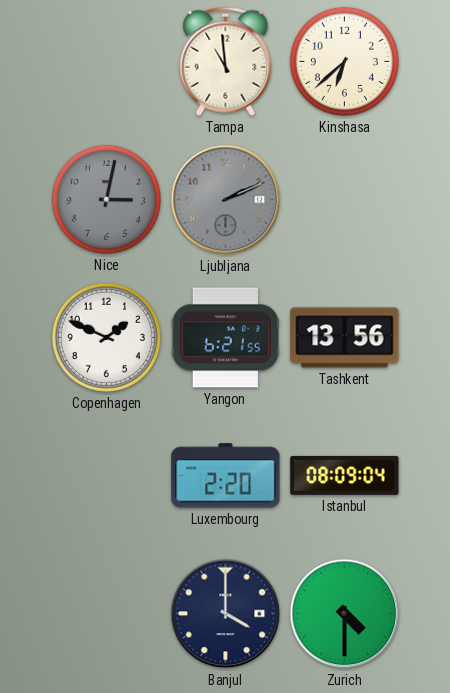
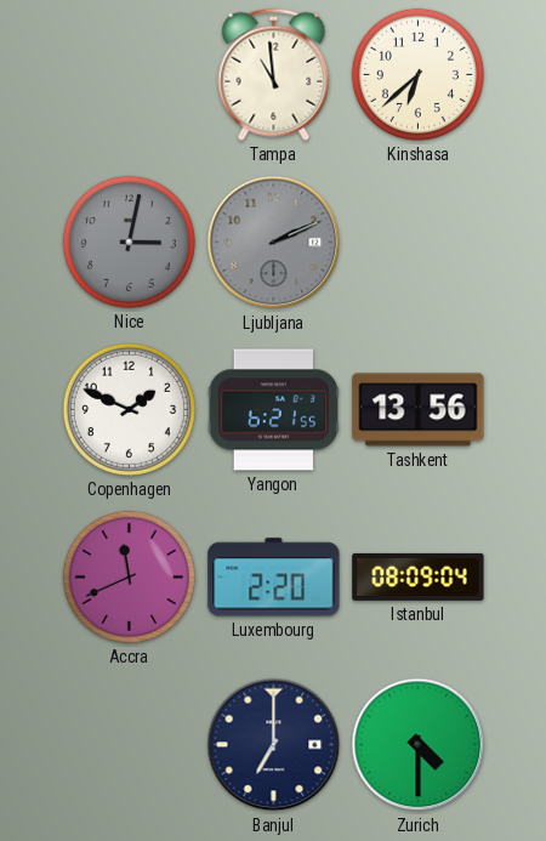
Accra: none -> 11:41
Banjul: 4:00 -> 7:00
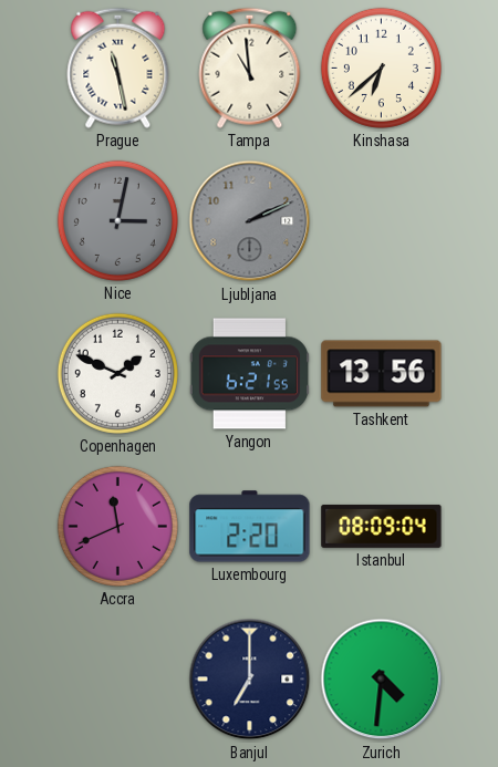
Prague: none -> 11:28
Zurich: 4:30 -> 4:31
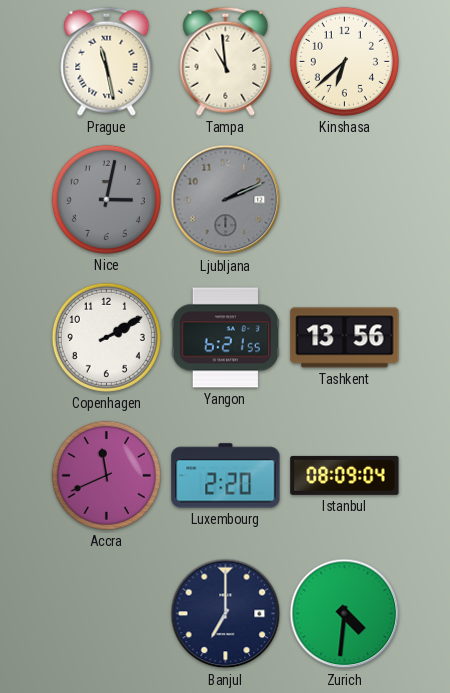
Copenhagen: 1:49 -> 2:10
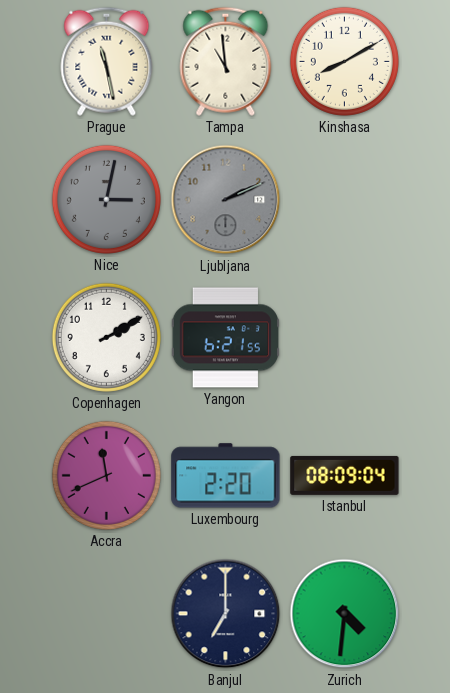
Kinshasa: 6:38 -> 8:10
Tashkent: 13:56 -> none
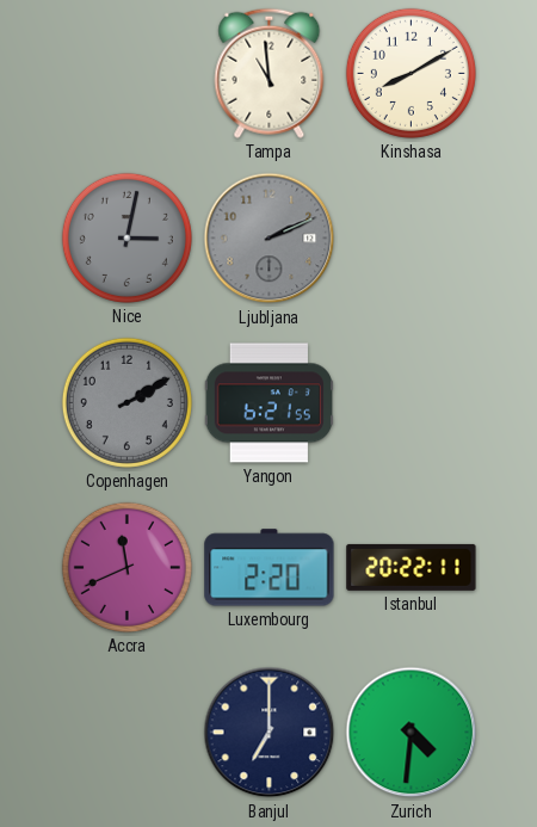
Prague: 11:28 -> none
Copenhagen dial: white -> grey
Istanbul: 08:09 -> 20:22
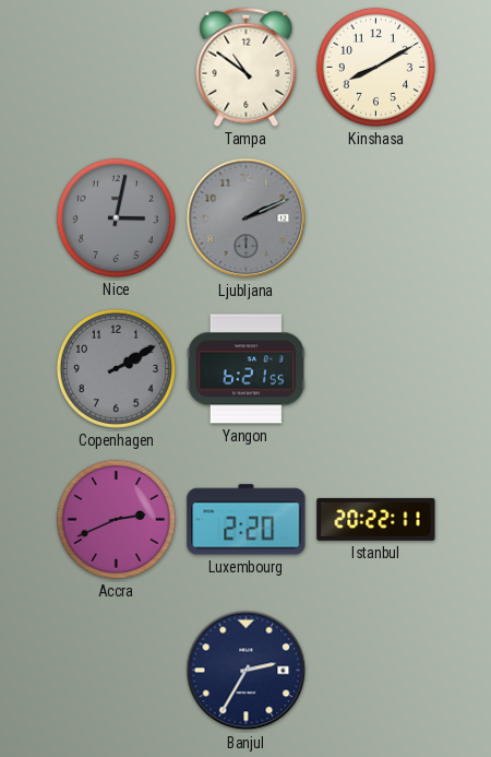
Tampa: 10:59 -> 10:51
Accra: 11:41 -> 2:41
Banjul: 7:00 -> 2:35
Zurich: 4:31 -> none
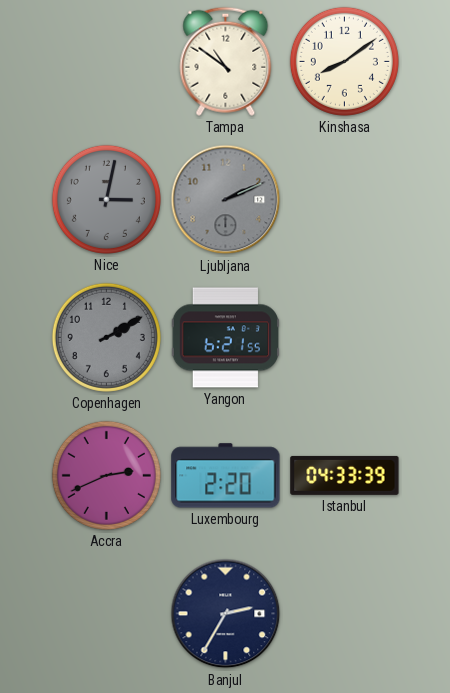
Kinshasa: 8:10 -> 8:09
Istanbul: 20:22 -> 04:33
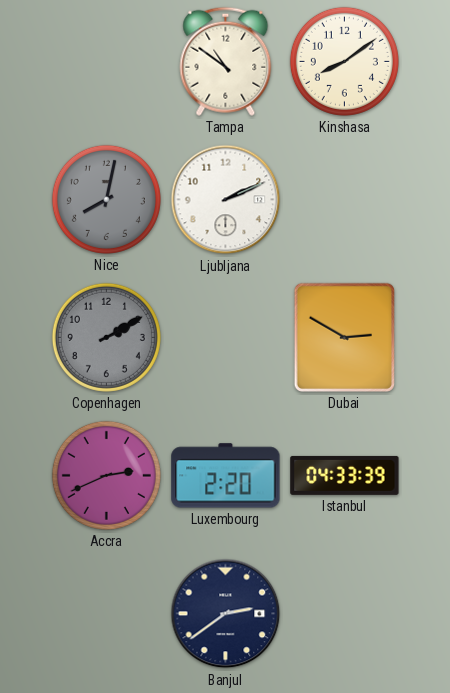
Nice: 3:02 -> 8:02
Ljubljana dial: grey -> white
Yangon: 6:21 -> none
Dubai: none -> 2:50
Banjul: 2:35 -> 2:39
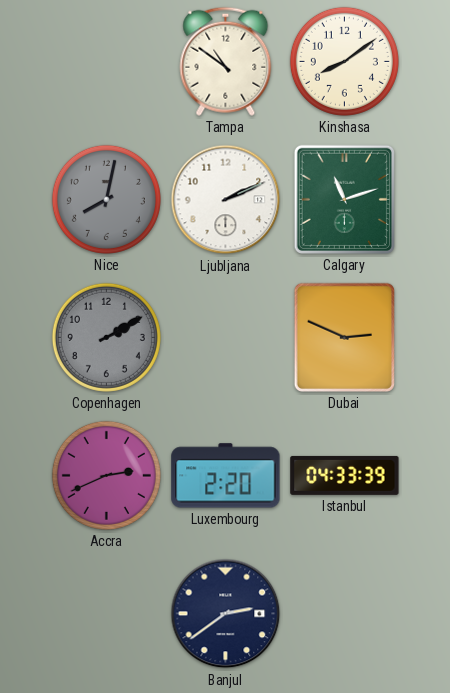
Calgary: none -> 11:12
Dubai: 2:50 -> 2:49
